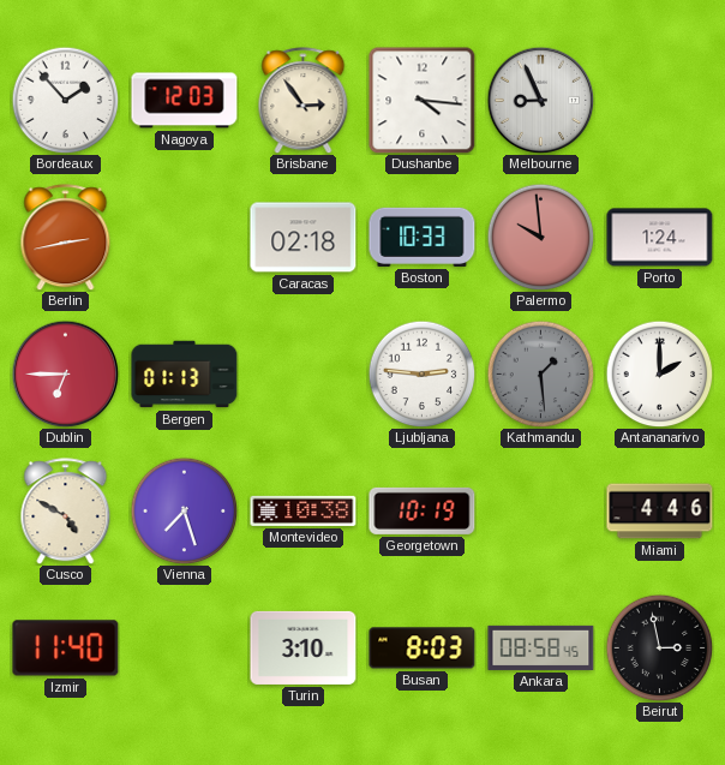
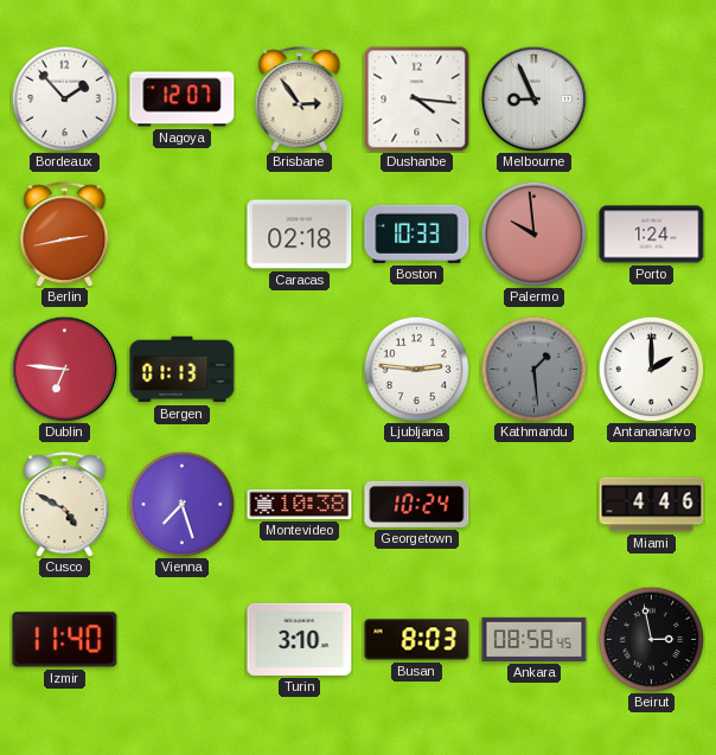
Nagoya: 12:03 -> 12:07
Dublin: 6:45 -> 6:46
Georgetown: 10:19 -> 10:24
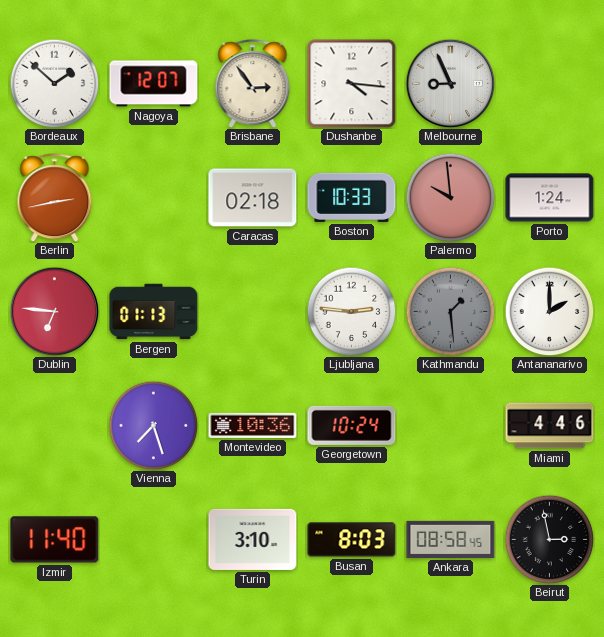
Bordeaux: 1:53 -> 1:52
Cusco: 4:50 -> none
Montevideo: 10:38 -> 10:36
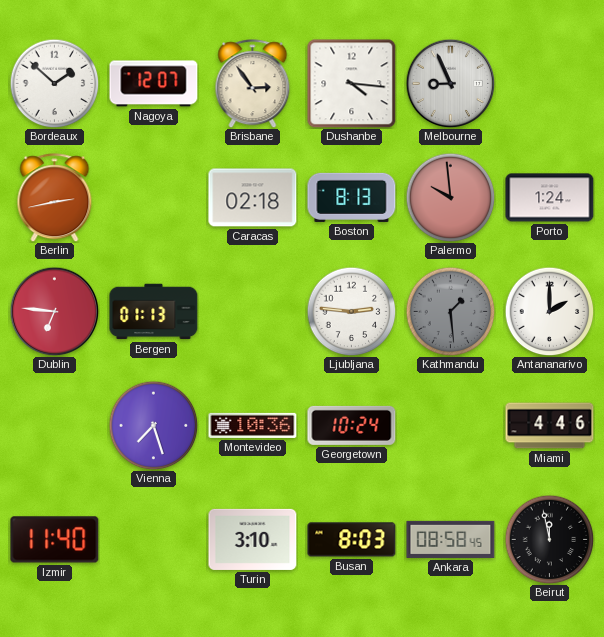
Boston: 10:33 -> 8:13
Beirut: 2:58 -> 11:58
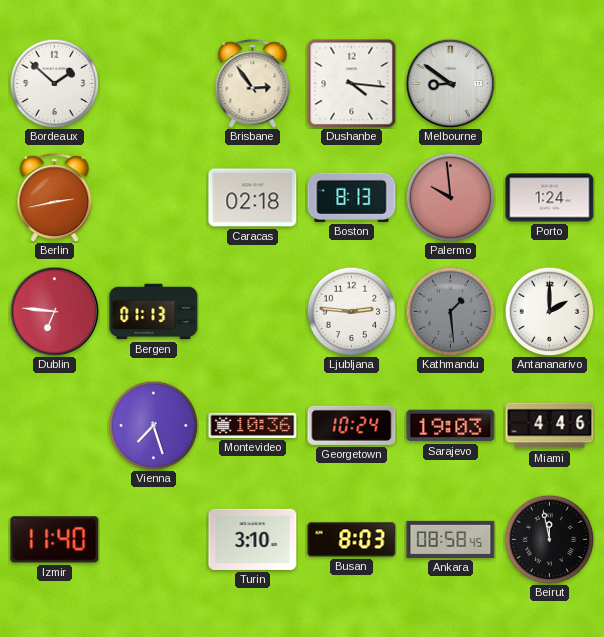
Nagoya: 12:07 -> none
Melbourne: 8:56 -> 8:51
Sarajevo: none -> 19:03
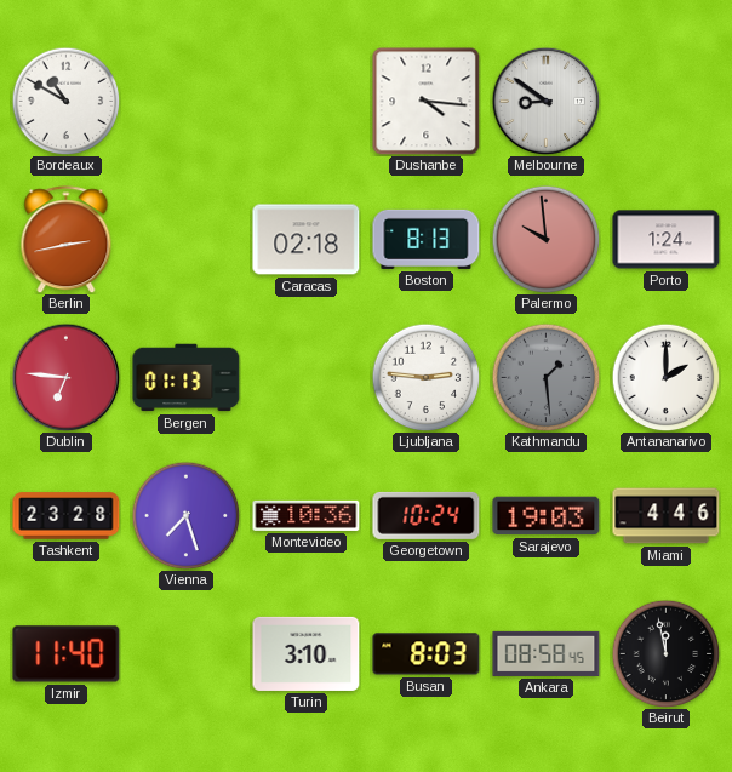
Bordeaux: 1:52 -> 10:50
Brisbane: 2:54 -> none
Tashkent: none -> 23:28
